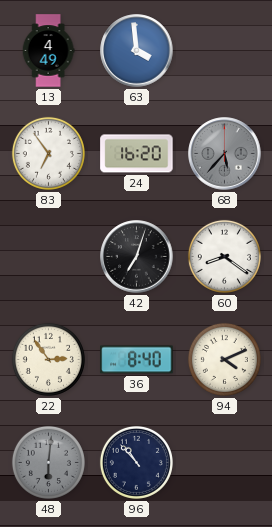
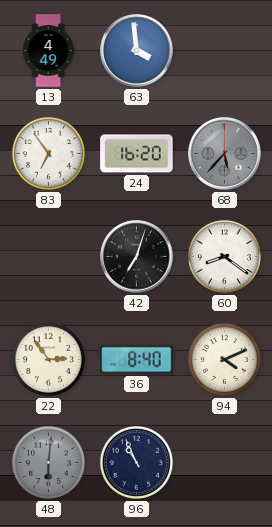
96: 10:53 -> 10:56
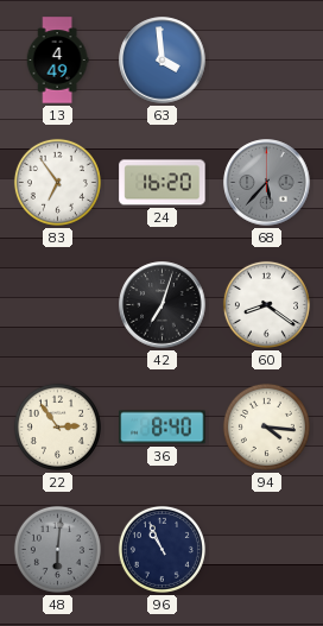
94: 4:11 -> 4:16
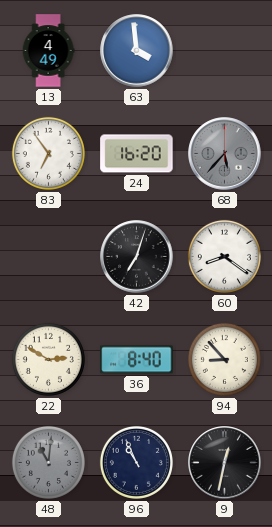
22: 2:54 -> 2:50
94: 4:16 -> 8:53
48: 6:01 -> 11:01
9: none -> 12:32
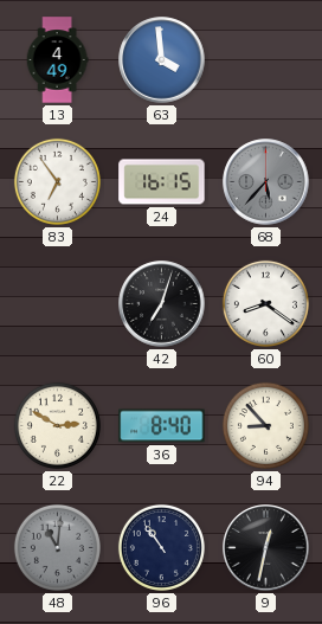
24: 16:20 -> 16:15
96: 10:56 -> 10:54
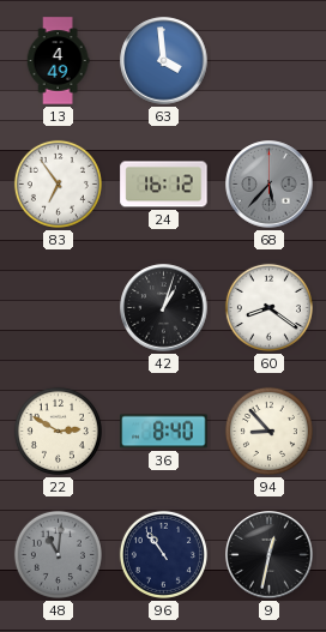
24: 16:15 -> 16:12
42: 7:03 -> 1:03
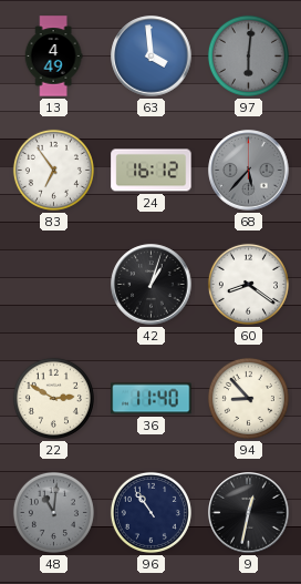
97: none -> 6:01
36: 8:40 -> 11:40
